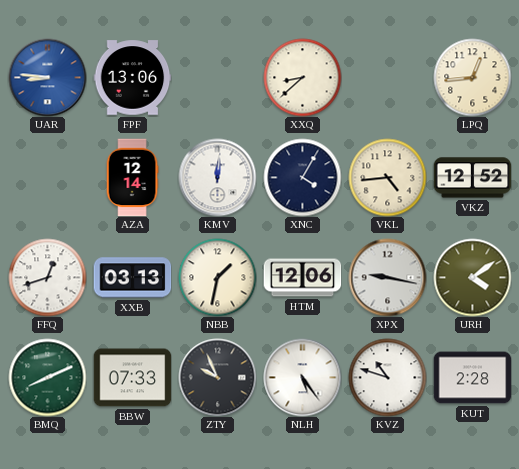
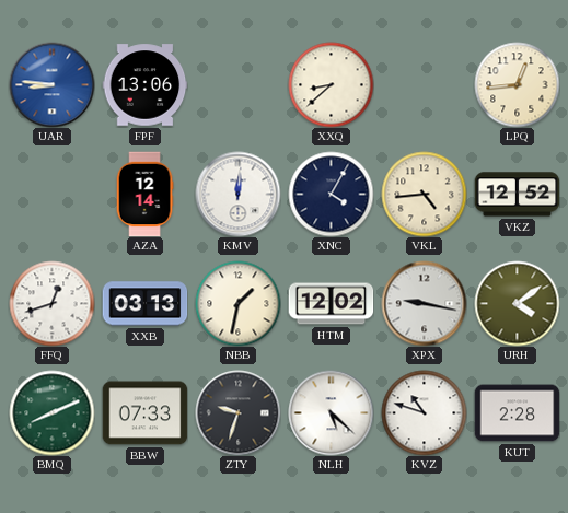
HTM: 12:06 -> 12:02
ZTY: 9:56 -> 9:33
NLH: 5:24 -> 5:22
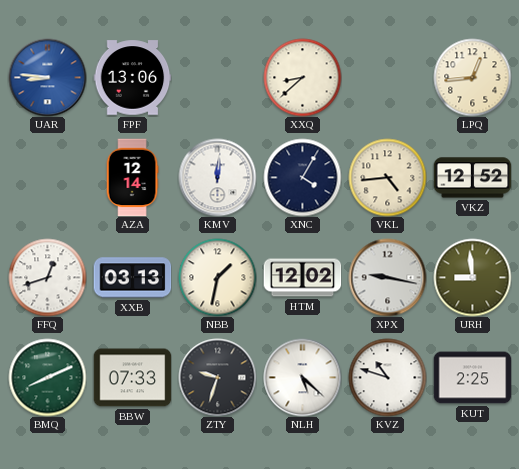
URH: 4:09 -> 8:59
KUT: 2:28 -> 2:25
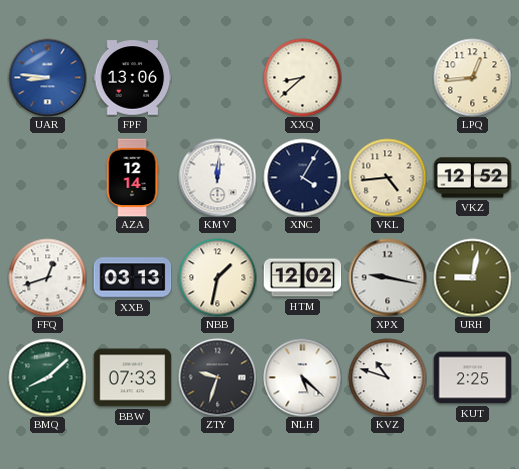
URH: 8:59 -> 9:02
BMQ: 8:11 -> 8:08
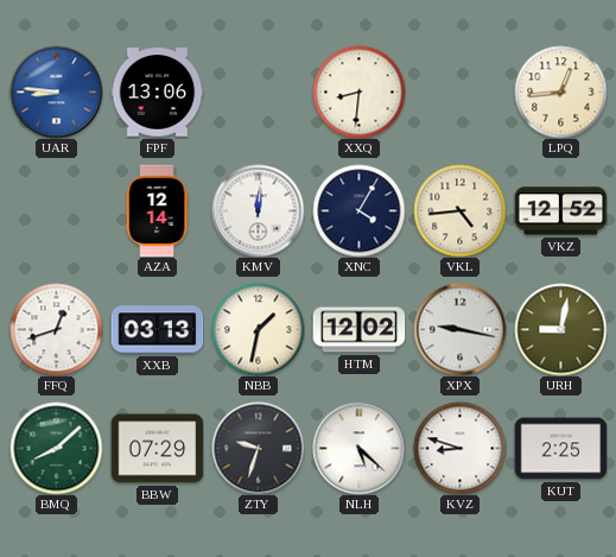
XXQ: 8:38 -> 8:31
BBW: 07:33 -> 07:29
KVZ: 10:48 -> 8:48
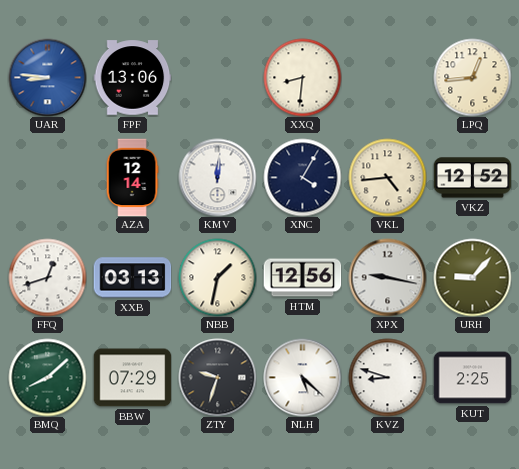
HTM: 12:02 -> 12:56
URH: 9:02 -> 9:07
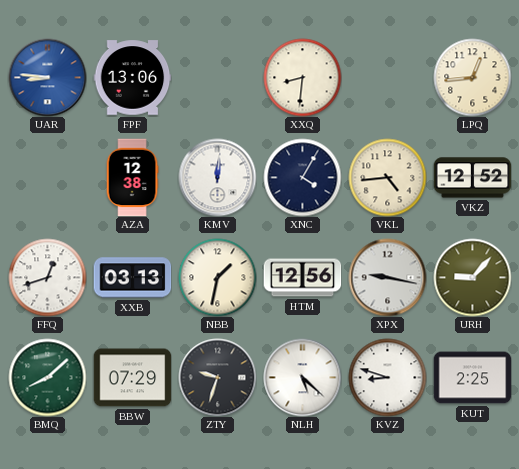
AZA: 12:14 -> 12:38
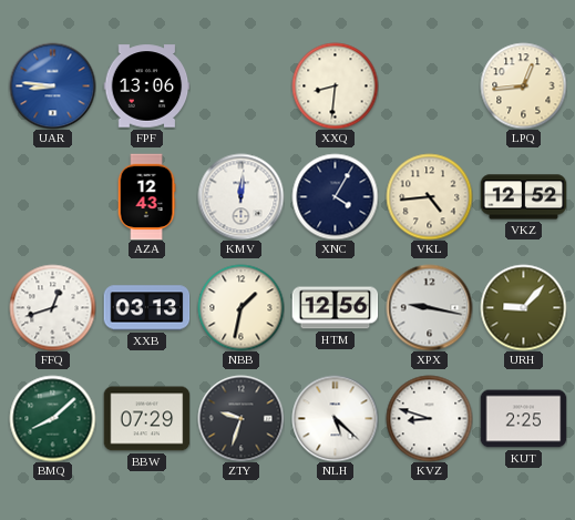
AZA: 12:38 -> 12:43
